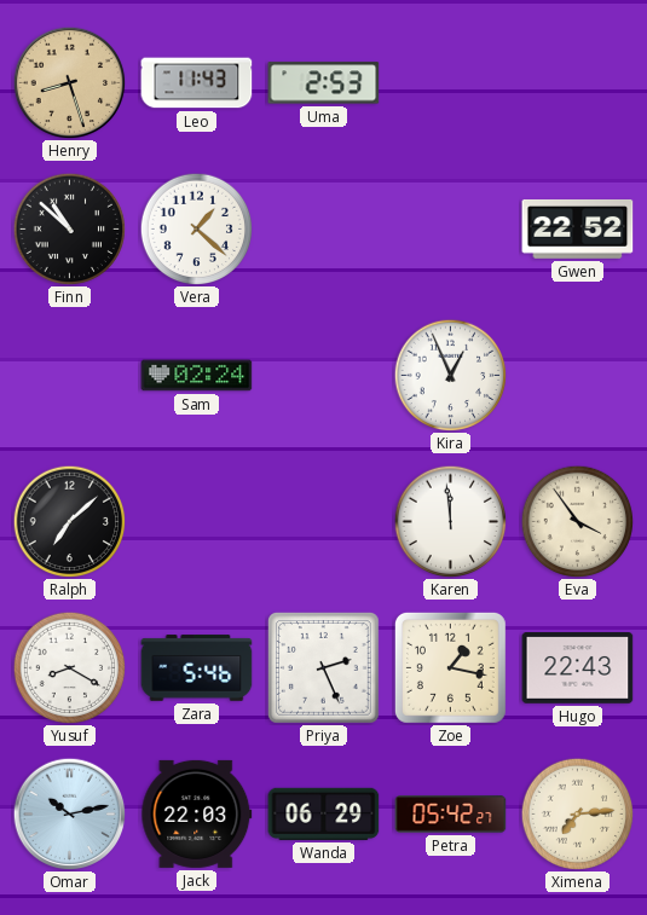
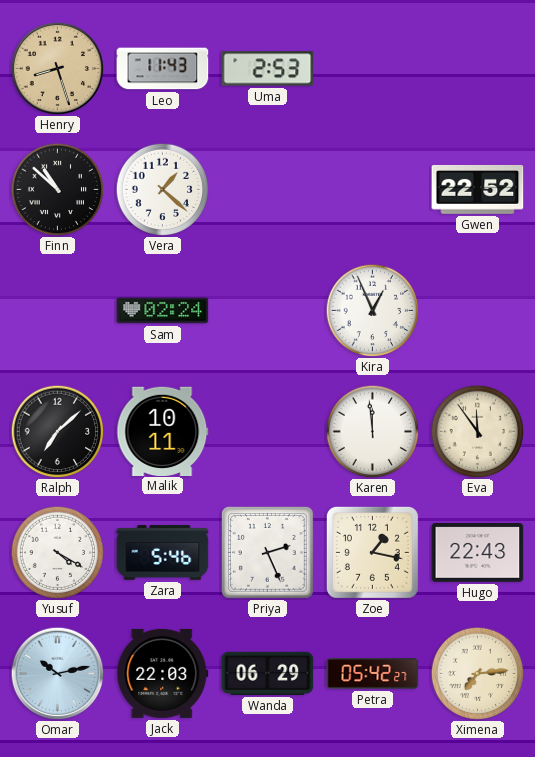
Malik: none -> 10:11
Eva: 3:54 -> 11:54
Yusuf: 8:20 -> 4:20
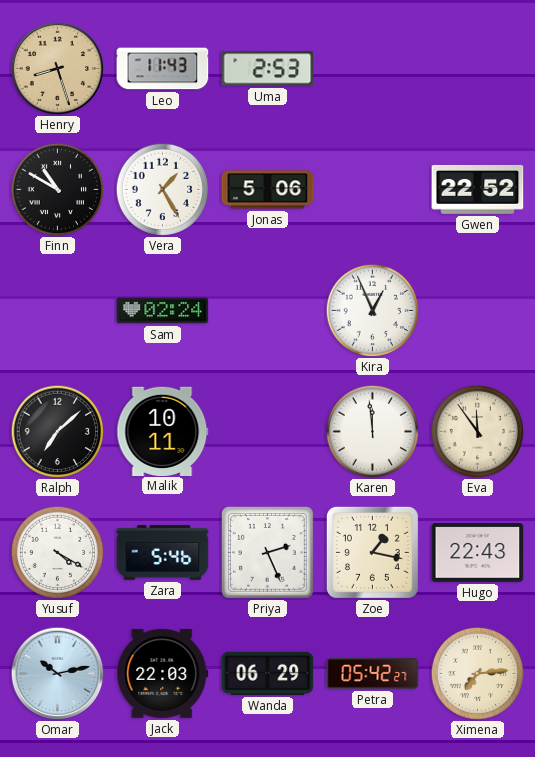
Finn: 10:52 -> 10:50
Vera: 1:22 -> 1:25
Jonas: none -> 5:06
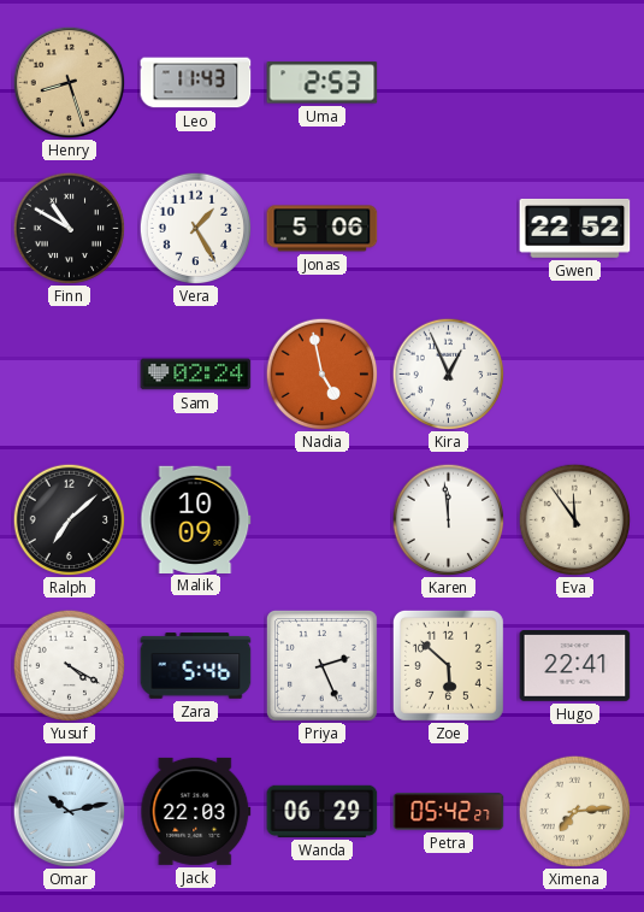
Nadia: none -> 4:58
Malik: 10:11 -> 10:09
Zoe: 1:17 -> 5:52
Hugo: 22:43 -> 22:41
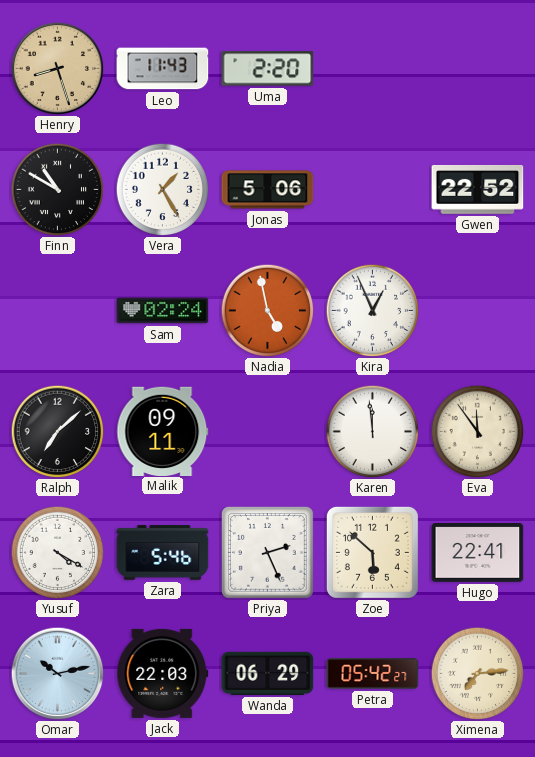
Uma: 2:53 -> 2:20
Malik: 10:09 -> 09:11
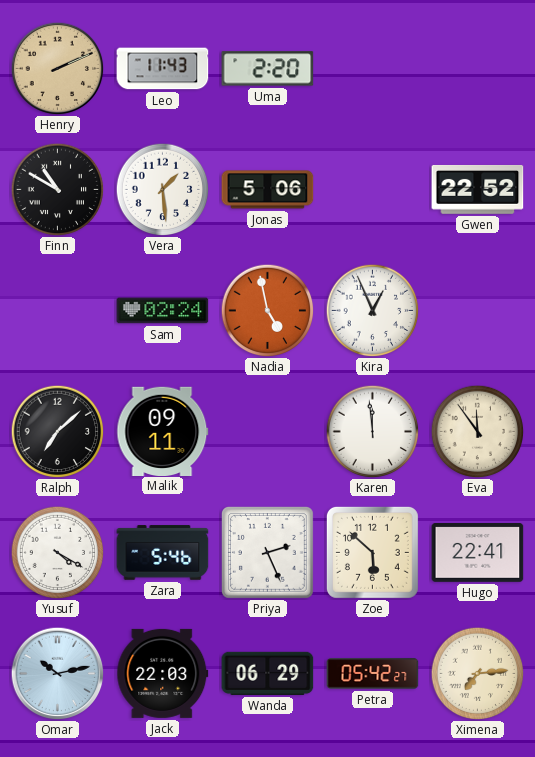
Henry: 8:27 -> 2:11
Vera: 1:25 -> 1:29
